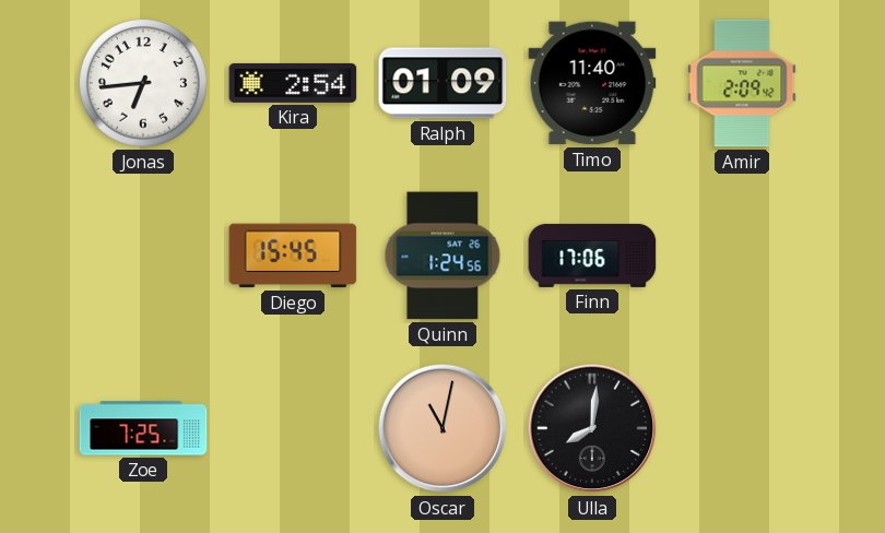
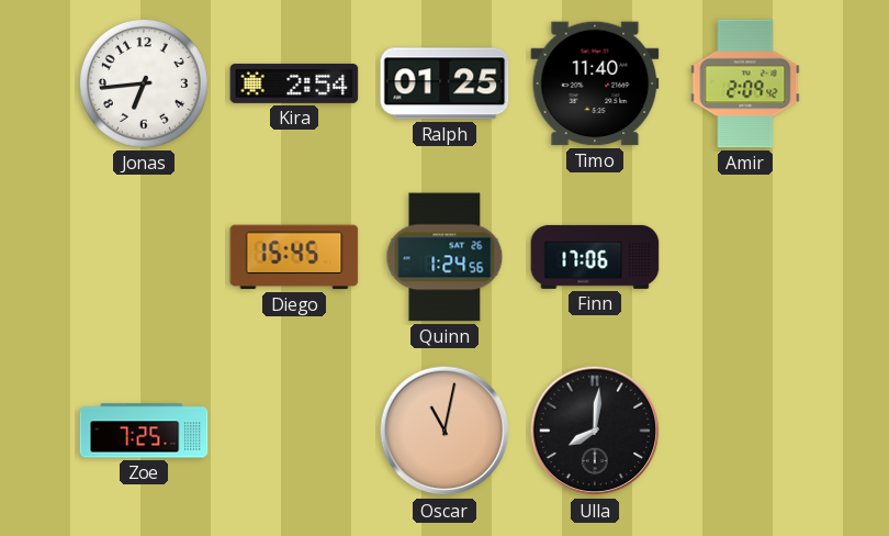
Ralph: 01:09 -> 01:25
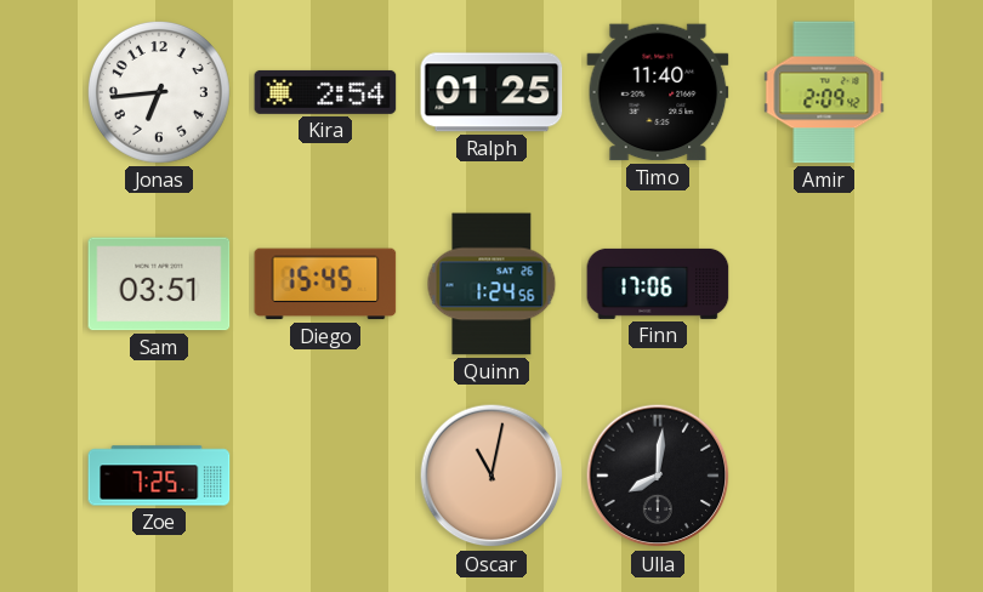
Sam: none -> 03:51
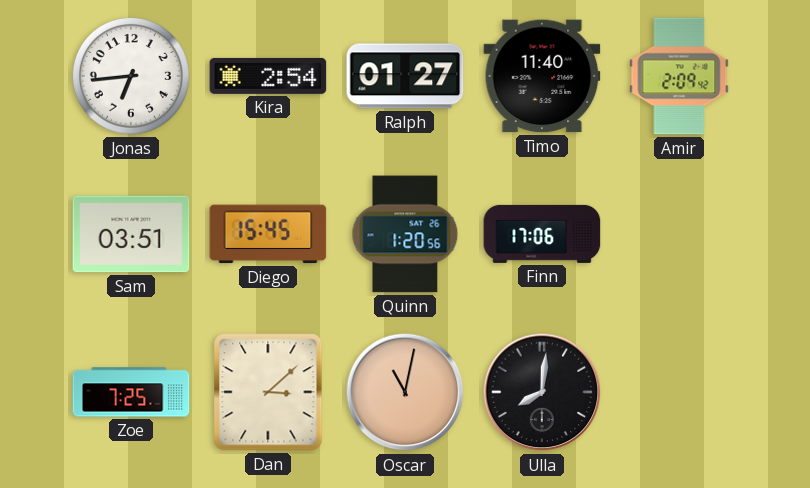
Ralph: 01:25 -> 01:27
Quinn: 1:24 -> 1:20
Dan: none -> 3:08
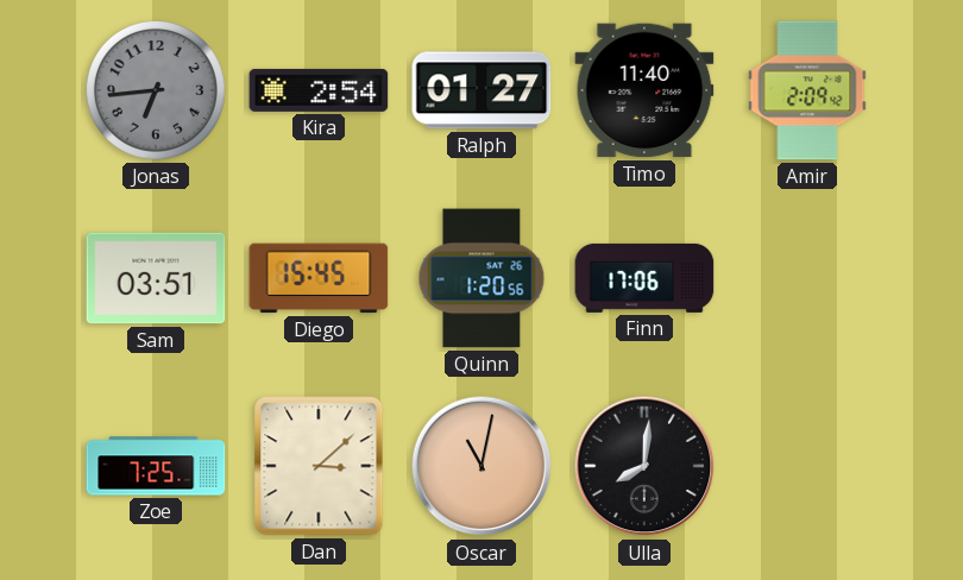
Jonas dial: white -> grey
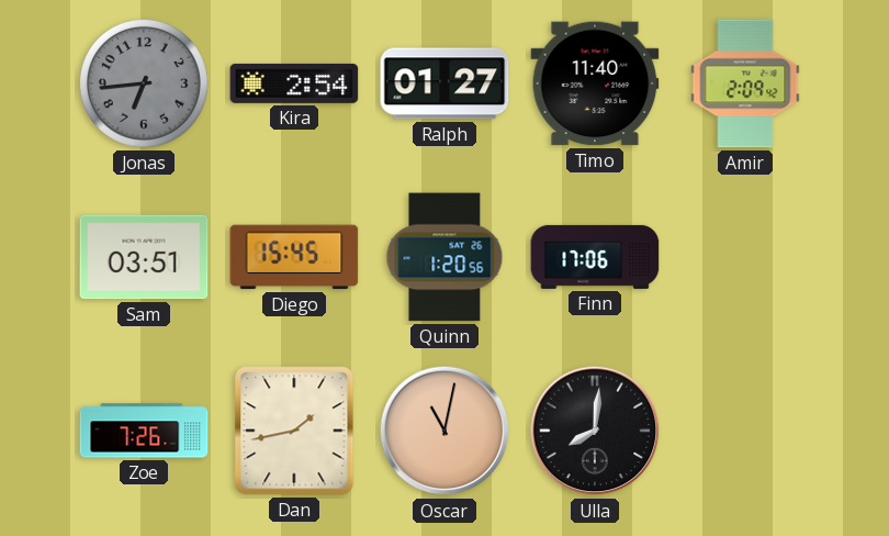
Zoe: 7:25 -> 7:26
Dan: 3:08 -> 1:43
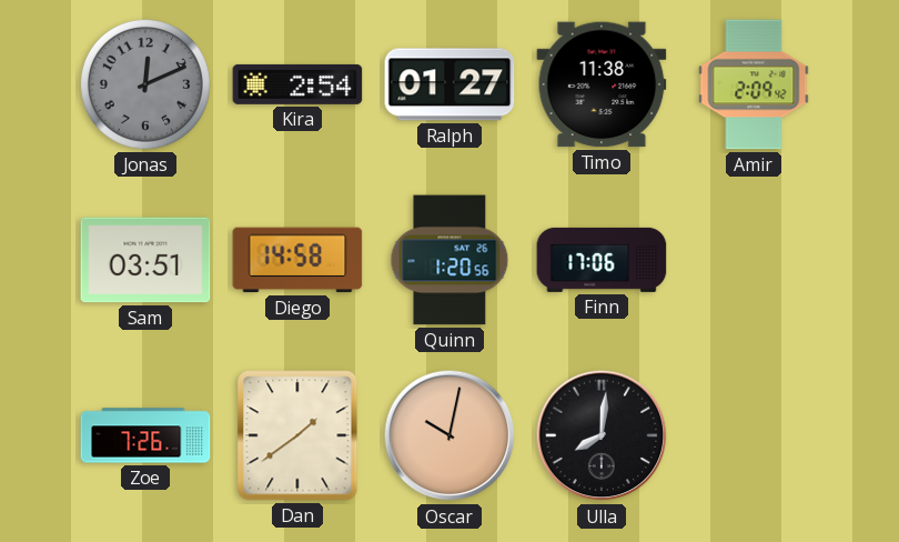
Jonas: 6:44 -> 12:11
Timo: 11:40 -> 11:38
Diego: 15:45 -> 14:58
Dan: 1:43 -> 1:39
Oscar: 11:02 -> 10:02
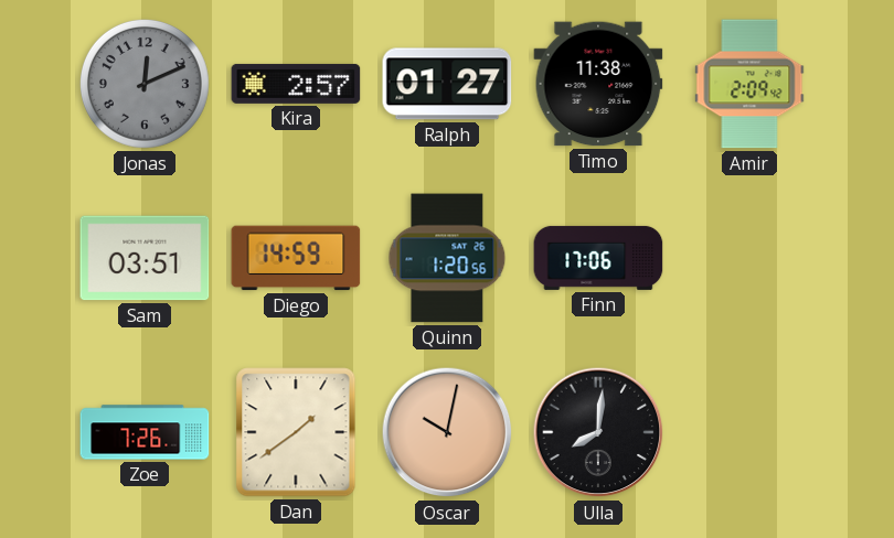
Kira: 2:54 -> 2:57
Diego: 14:58 -> 14:59
